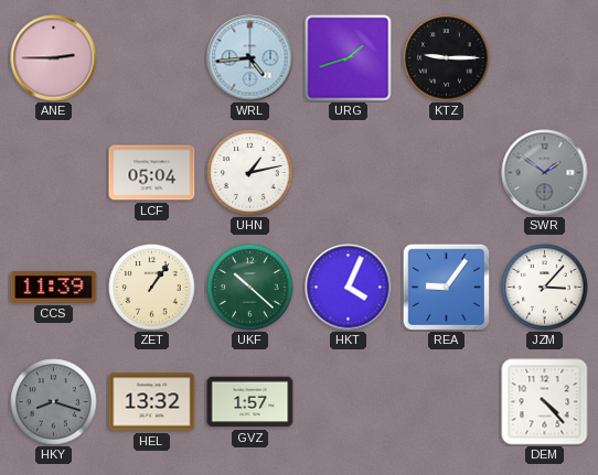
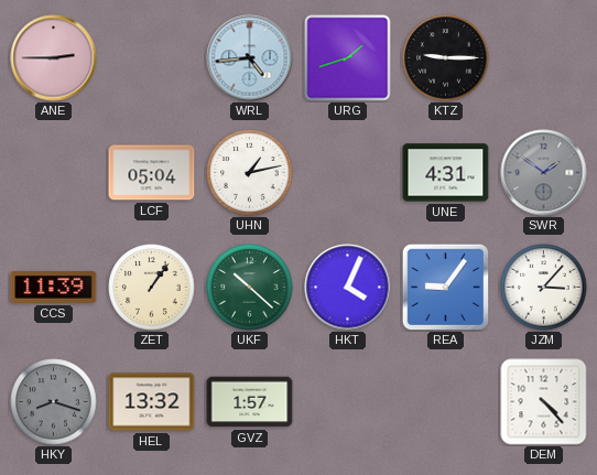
UNE: none -> 4:31
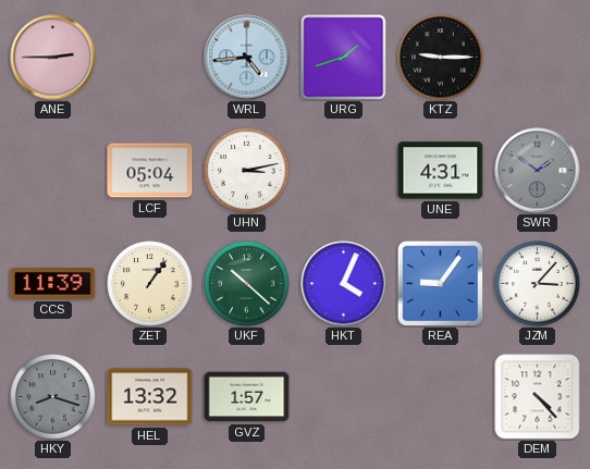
UHN: 1:13 -> 3:13
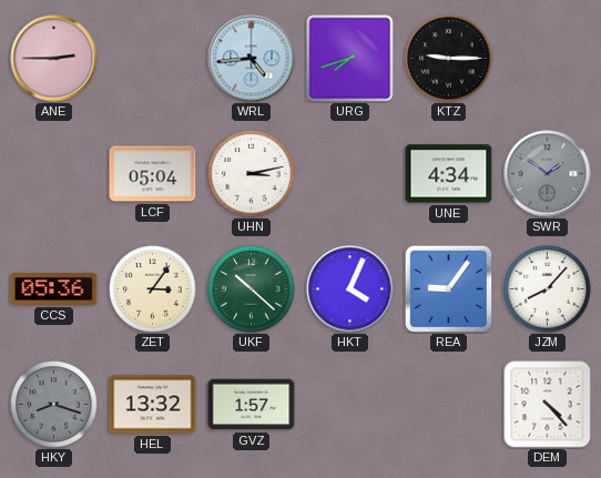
URG: 1:42 -> 7:42
UNE: 4:31 -> 4:34
CCS: 11:39 -> 05:36
ZET: 1:06 -> 3:06
JZM: 3:07 -> 8:07
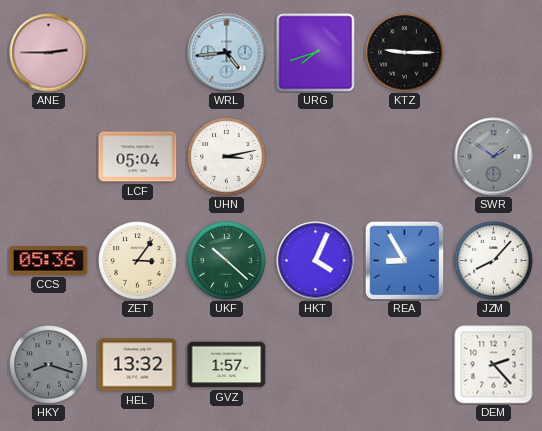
UNE: 4:34 -> none
REA: 9:06 -> 8:55
DEM: 4:23 -> 2:23
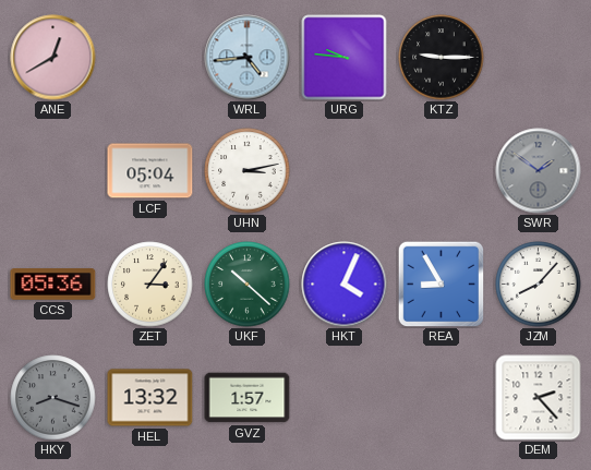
ANE: 2:45 -> 12:40
URG: 7:42 -> 9:46
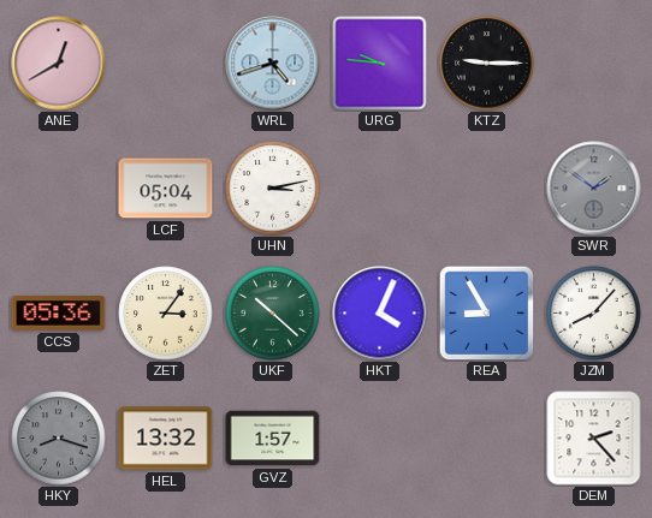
WRL: 4:44 -> 4:42
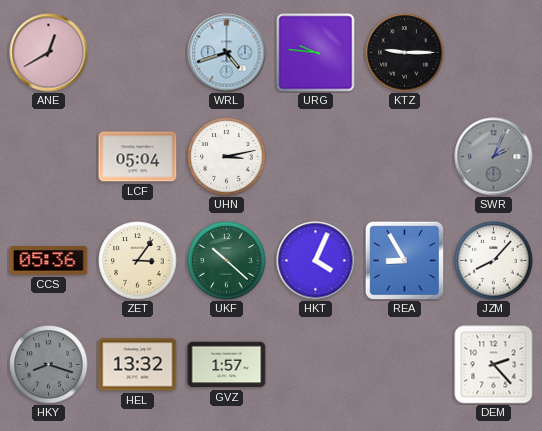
SWR: 1:51 -> 2:04
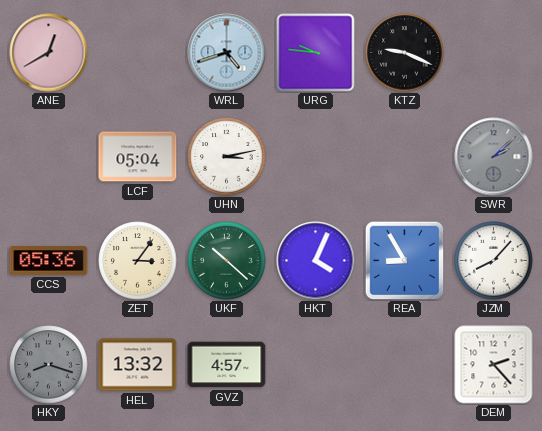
KTZ: 9:15 -> 9:19
SWR: 2:04 -> 2:08
GVZ: 1:57 -> 4:57
